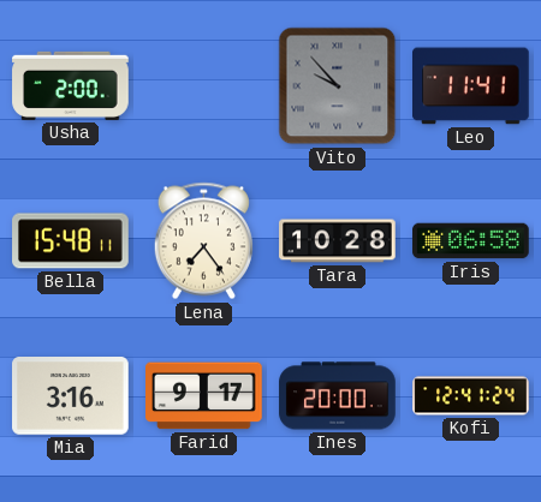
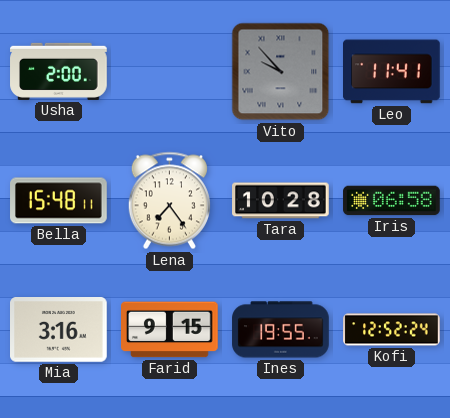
Farid: 9:17 -> 9:15
Ines: 20:00 -> 19:55
Kofi: 12:41 -> 12:52
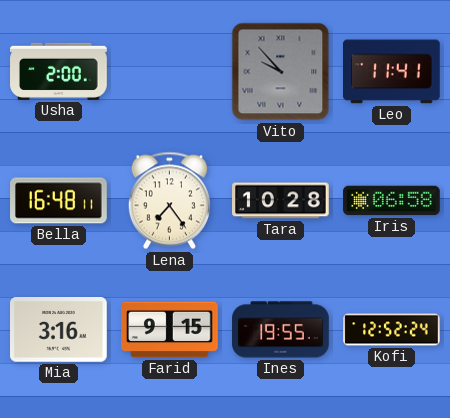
Bella: 15:48 -> 16:48
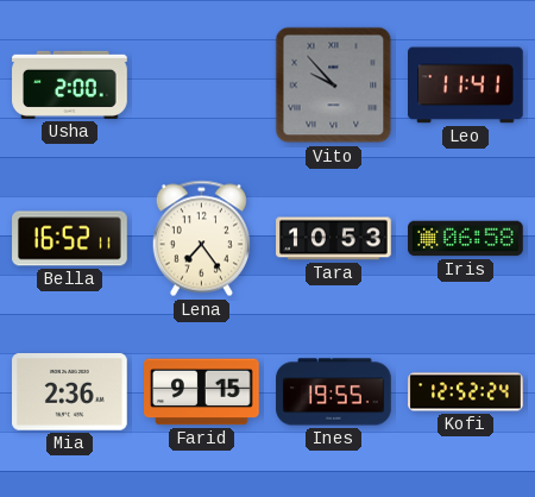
Bella: 16:48 -> 16:52
Tara: 10:28 -> 10:53
Mia: 3:16 -> 2:36
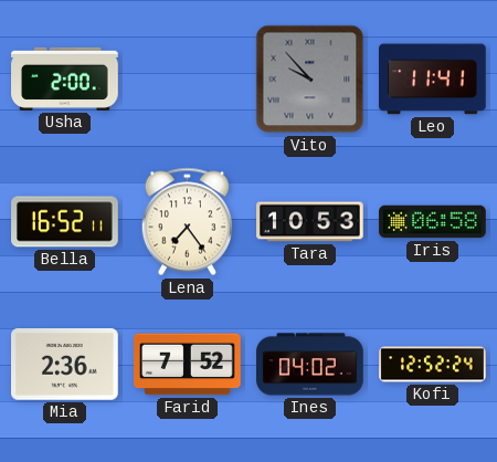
Farid: 9:15 -> 7:52
Ines: 19:55 -> 04:02
